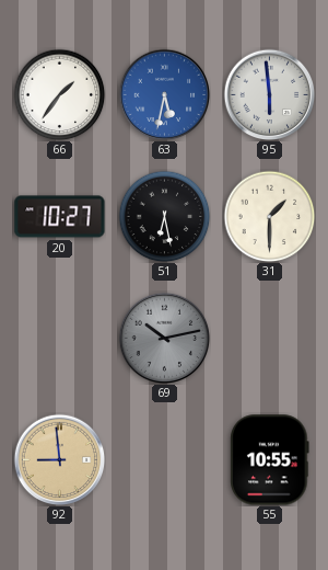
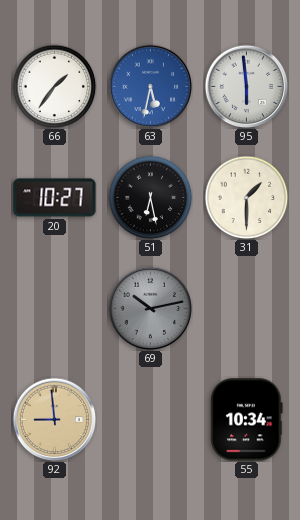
55: 10:55 -> 10:34
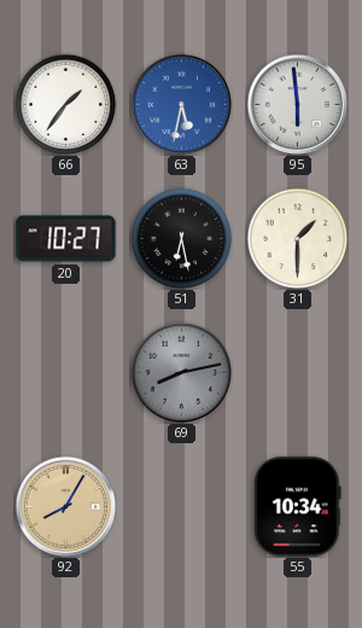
69: 10:13 -> 8:13
92: 8:59 -> 8:05
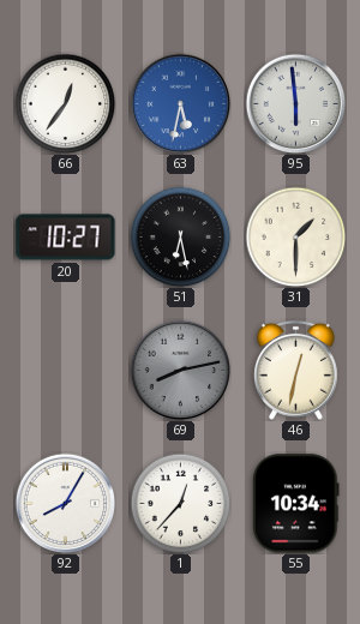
66: 1:36 -> 12:36
46: none -> 12:32
92 dial: champagne -> white
1: none -> 12:37
